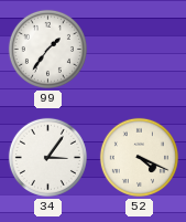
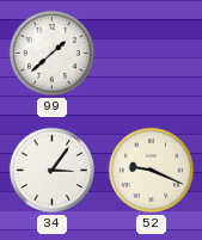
99: 1:36 -> 1:38
52: 4:19 -> 9:19
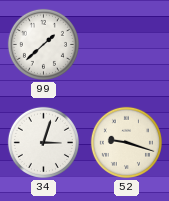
34: 3:06 -> 3:03
52: 9:19 -> 9:18
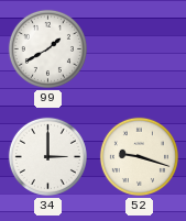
99: 1:38 -> 1:40
34: 3:03 -> 3:00
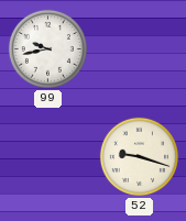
99: 1:40 -> 9:43
34: 3:00 -> none
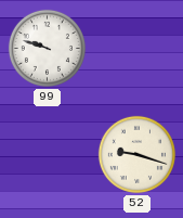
99: 9:43 -> 9:48
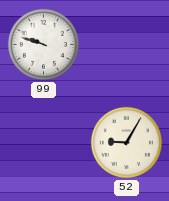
52: 9:18 -> 9:05
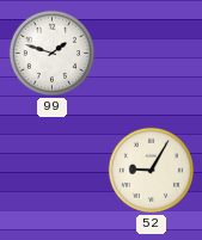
99: 9:48 -> 1:48
